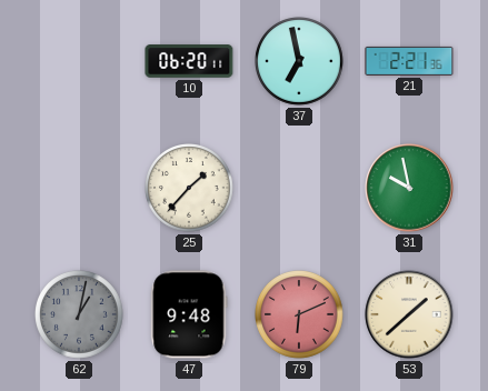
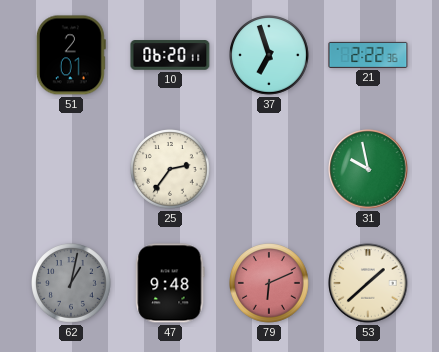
51: none -> 2:01
37: 6:58 -> 6:57
21: 2:21 -> 2:22
25: 1:37 -> 2:36
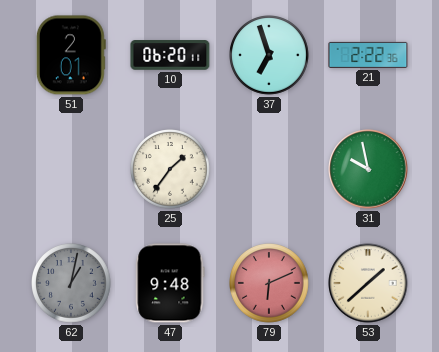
25: 2:36 -> 1:36
